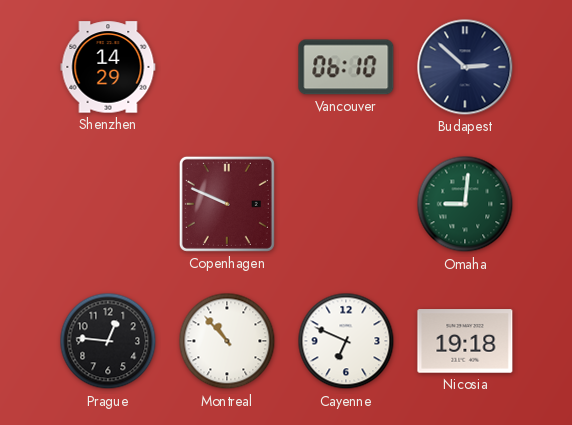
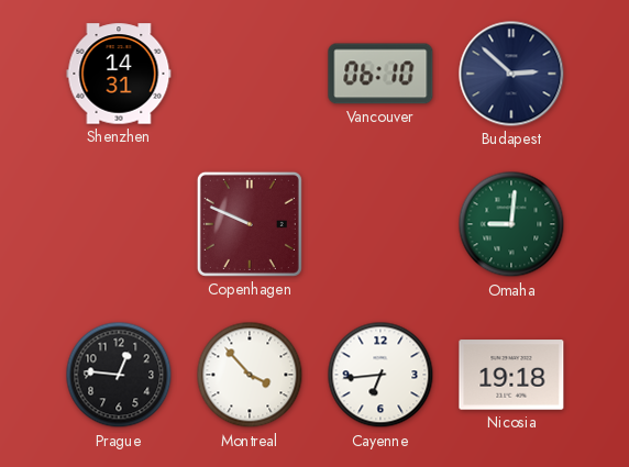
Shenzhen: 14:29 -> 14:31
Montreal: 10:53 -> 3:53
Cayenne: 6:49 -> 6:44
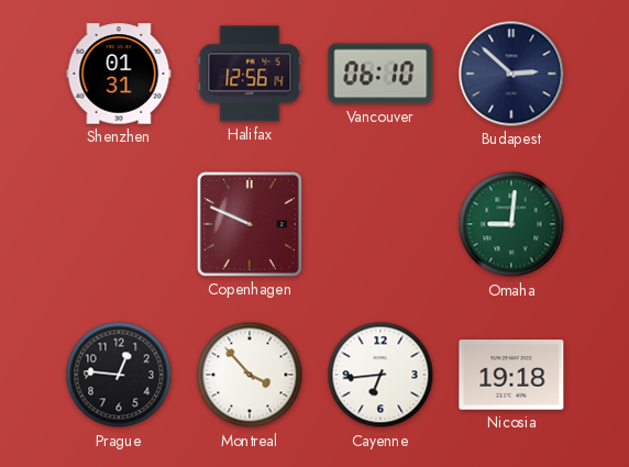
Shenzhen: 14:31 -> 01:31
Halifax: none -> 12:56
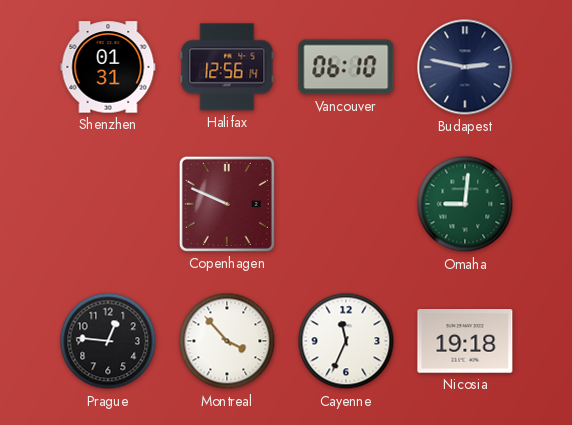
Budapest: 2:52 -> 2:47
Cayenne: 6:44 -> 11:34
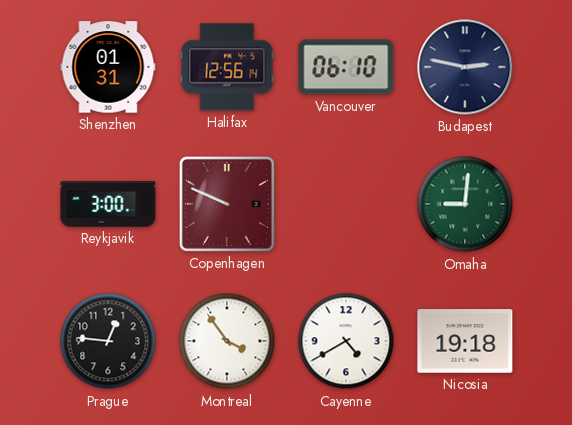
Reykjavik: none -> 3:00
Montreal: 3:53 -> 3:54
Cayenne: 11:34 -> 4:40
